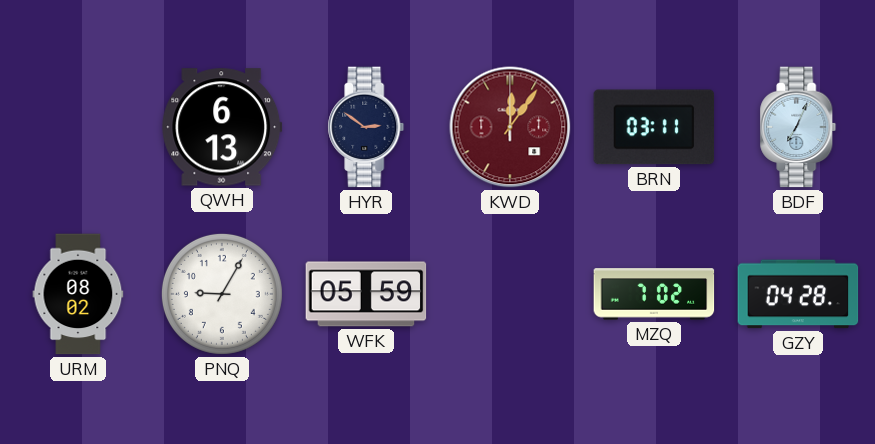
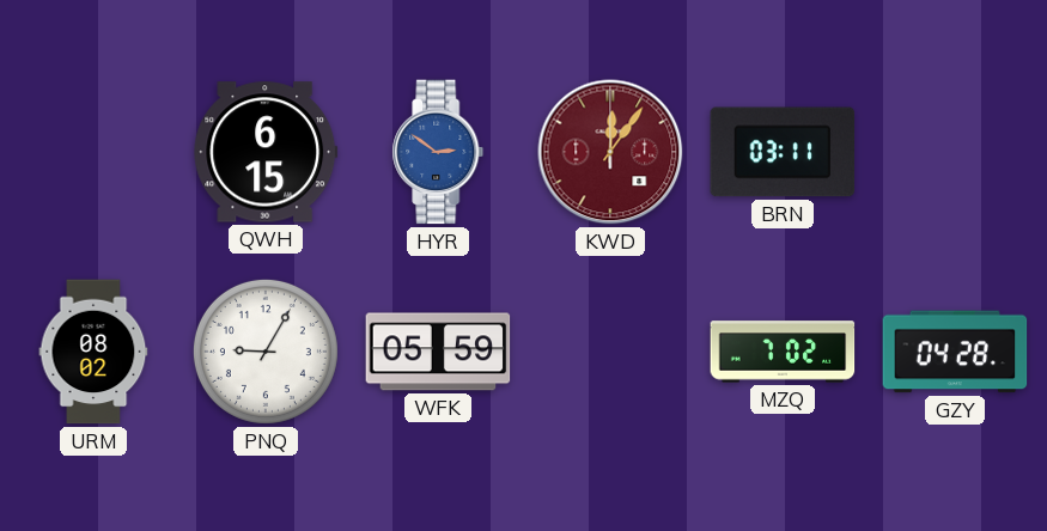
QWH: 6:13 -> 6:15
HYR dial: navy -> blue
BDF: 7:04 -> none
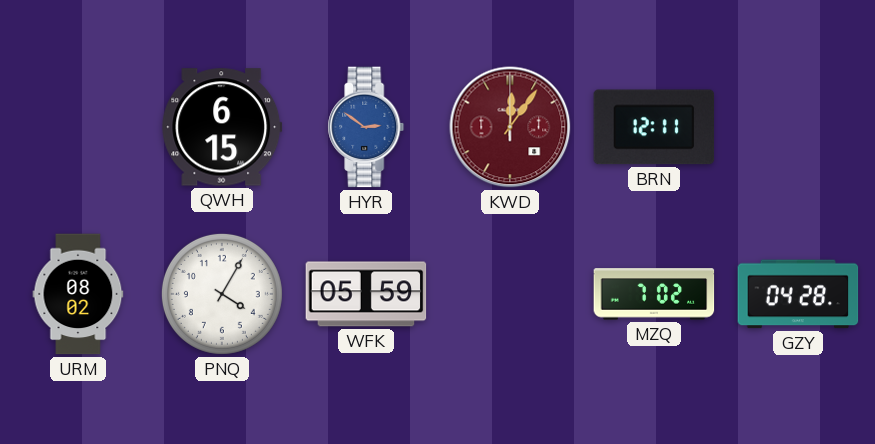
BRN: 03:11 -> 12:11
PNQ: 9:05 -> 4:05
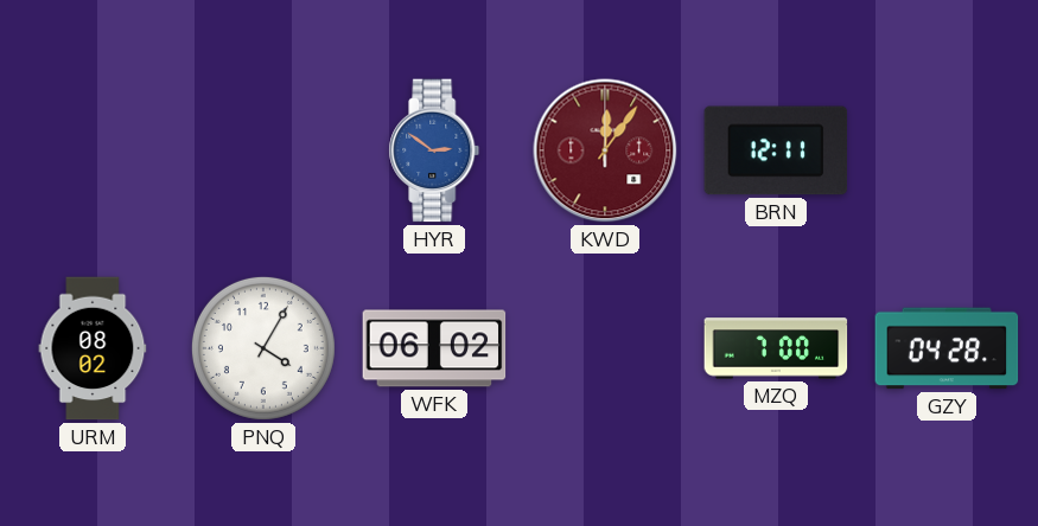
QWH: 6:15 -> none
WFK: 05:59 -> 06:02
MZQ: 7:02 -> 7:00
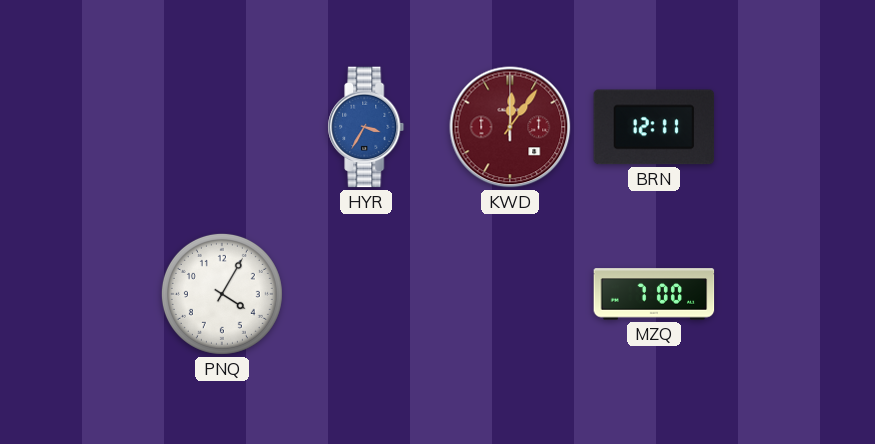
HYR: 2:51 -> 3:35
URM: 08:02 -> none
WFK: 06:02 -> none
GZY: 04:28 -> none
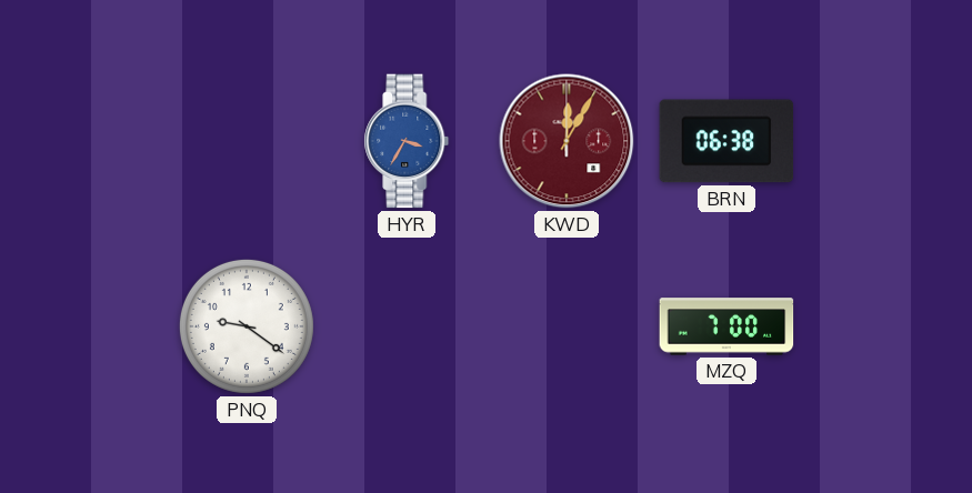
KWD: 12:06 -> 12:05
BRN: 12:11 -> 06:38
PNQ: 4:05 -> 9:21
